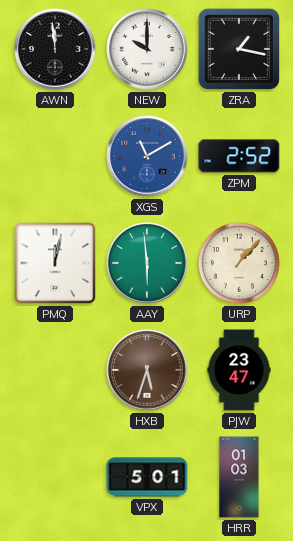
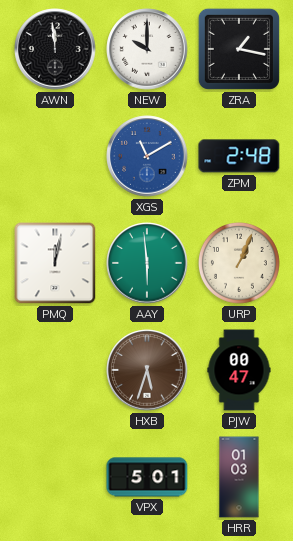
ZPM: 2:52 -> 2:48
URP: 1:07 -> 1:04
PJW: 23:47 -> 00:47
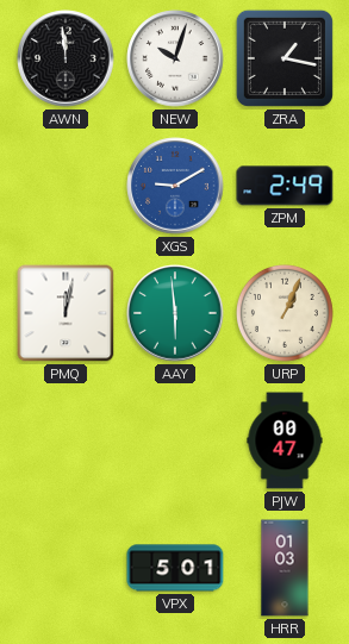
NEW: 10:00 -> 10:03
XGS: 11:10 -> 9:10
ZPM: 2:48 -> 2:49
HXB: 5:33 -> none
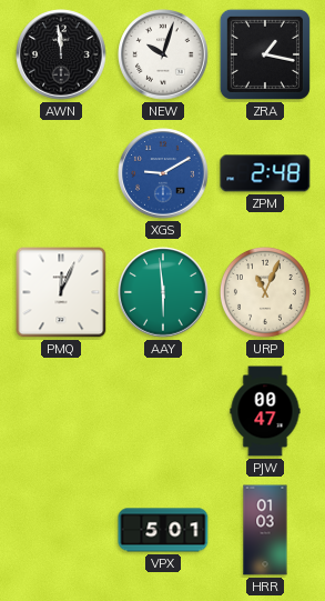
ZPM: 2:49 -> 2:48
PMQ: 12:02 -> 12:04
URP: 1:04 -> 11:04
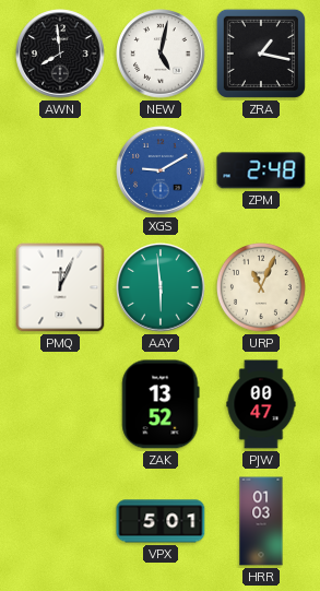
AWN: 11:59 -> 7:59
NEW: 10:03 -> 5:02
ZAK: none -> 13:52
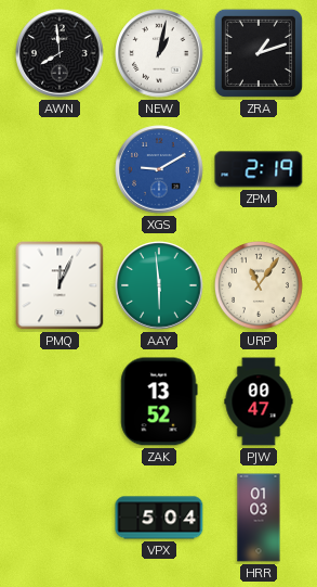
NEW: 5:02 -> 1:02
ZRA: 1:17 -> 1:12
ZPM: 2:48 -> 2:19
URP: 11:04 -> 11:06
VPX: 5:01 -> 5:04
